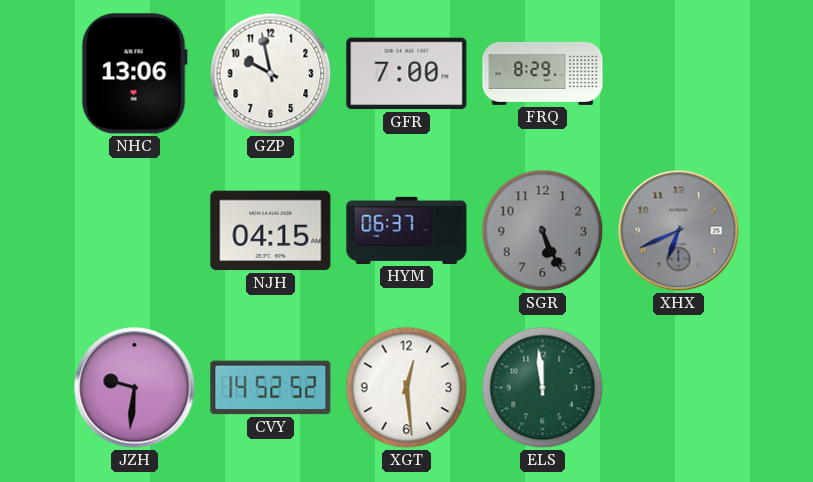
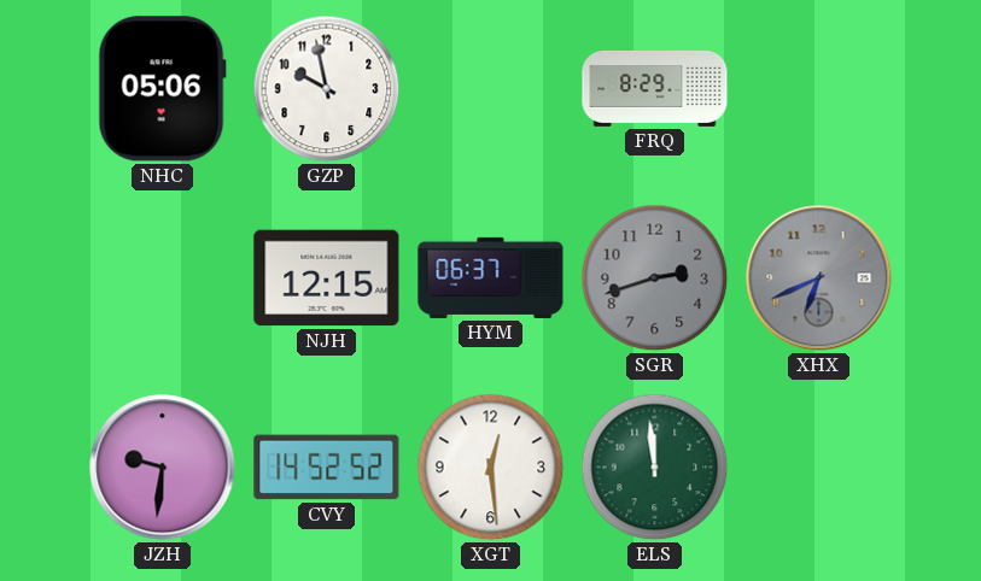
NHC: 13:06 -> 05:06
GFR: 7:00 -> none
NJH: 04:15 -> 12:15
SGR: 5:26 -> 2:42
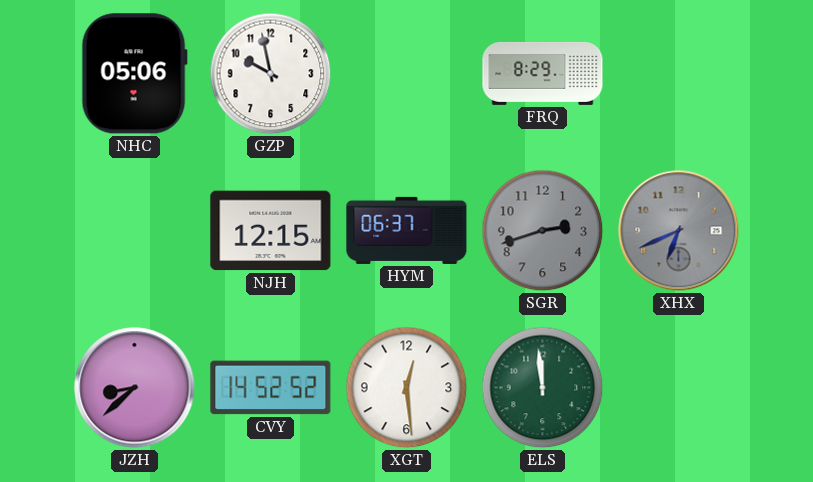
JZH: 9:31 -> 8:38
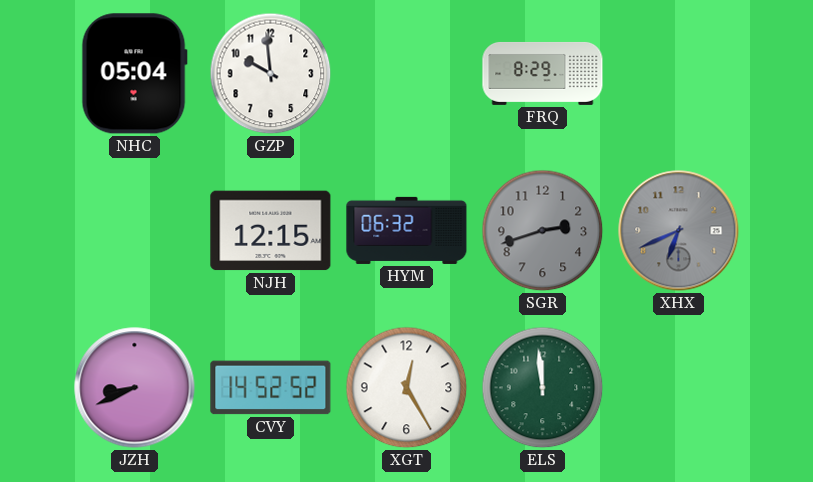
NHC: 05:06 -> 05:04
GZP: 9:58 -> 9:59
HYM: 06:37 -> 06:32
JZH: 8:38 -> 8:41
XGT: 12:29 -> 12:25
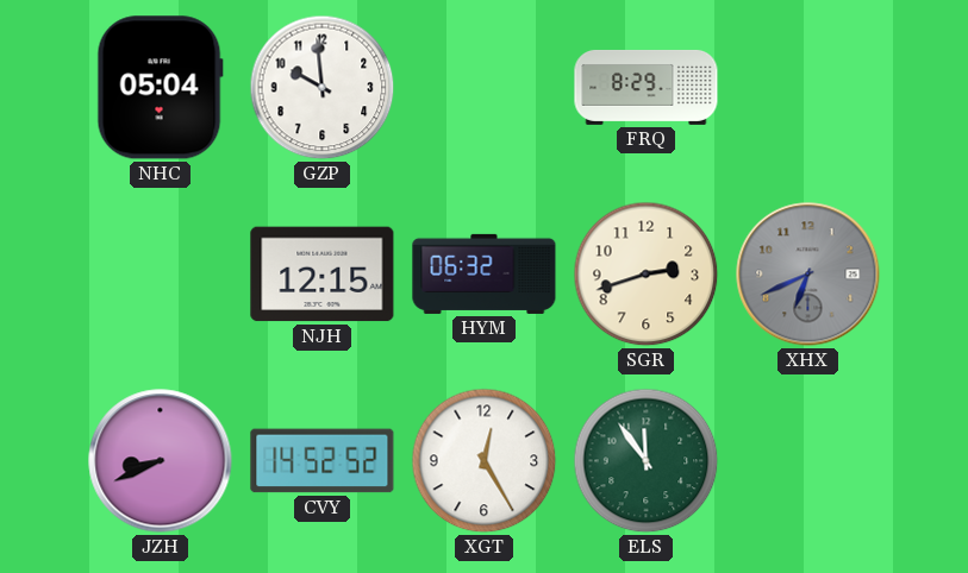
SGR dial: grey -> cream
ELS: 11:59 -> 11:54
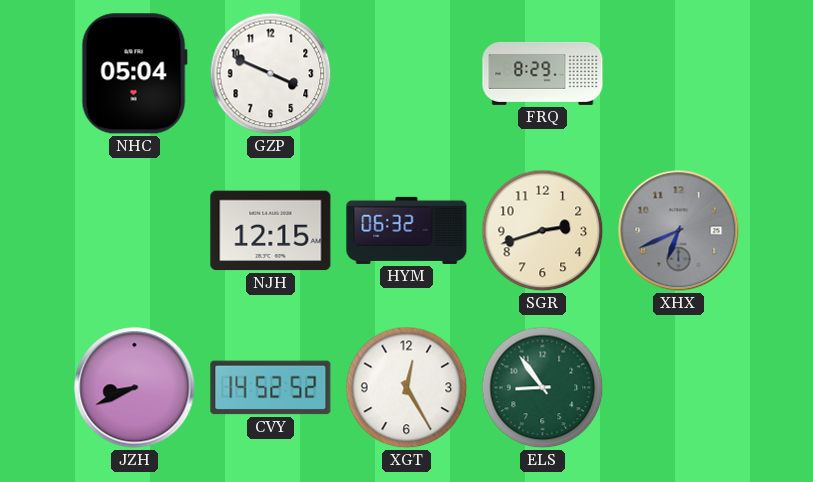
GZP: 9:59 -> 3:49
ELS: 11:54 -> 8:54
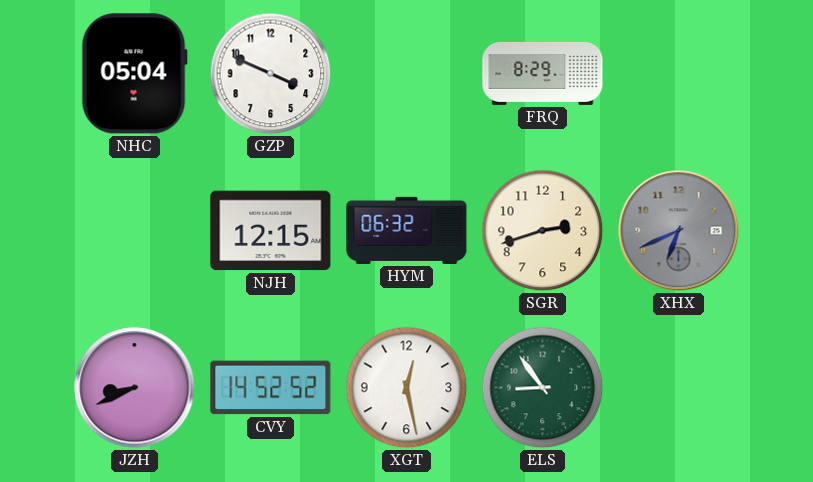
XGT: 12:25 -> 12:28
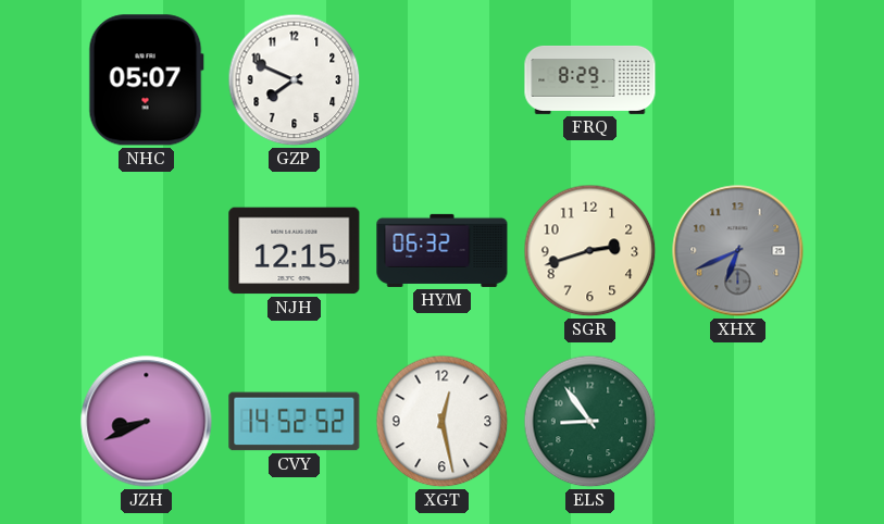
NHC: 05:04 -> 05:07
GZP: 3:49 -> 7:49
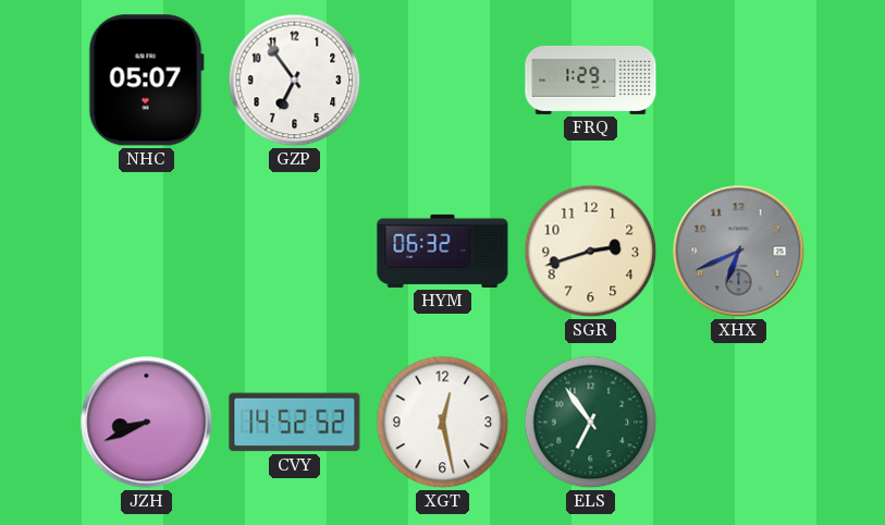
GZP: 7:49 -> 6:54
FRQ: 8:29 -> 1:29
NJH: 12:15 -> none
ELS: 8:54 -> 6:54
